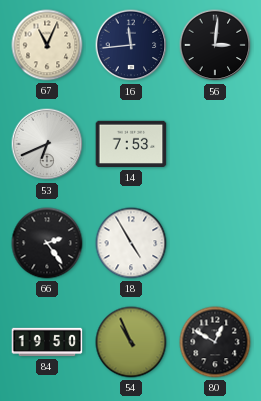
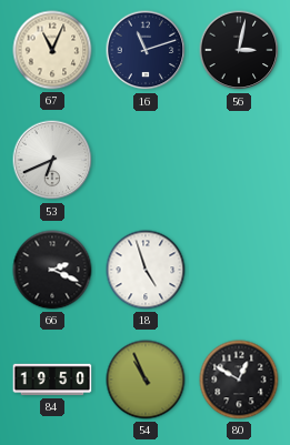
16: 11:44 -> 11:12
56: 3:01 -> 3:02
14: 7:53 -> none
66: 2:24 -> 2:19
18: 4:55 -> 4:57
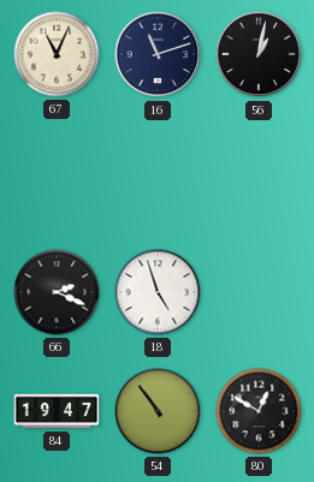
56: 3:02 -> 1:02
53: 6:41 -> none
84: 19:50 -> 19:47
54: 10:56 -> 10:54
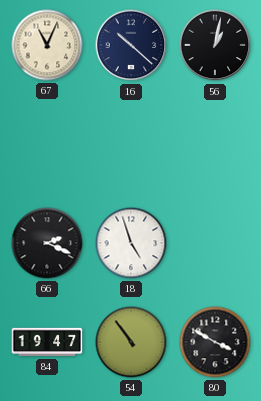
16: 11:12 -> 10:22
80: 12:50 -> 3:50
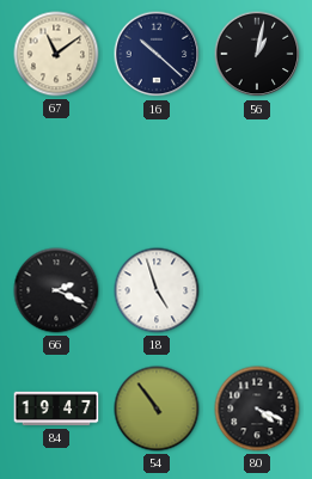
67: 11:04 -> 11:09
80: 3:50 -> 4:19
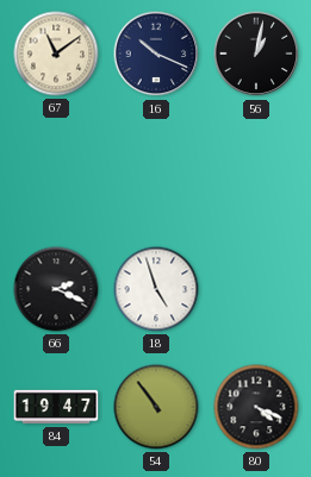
16: 10:22 -> 10:19
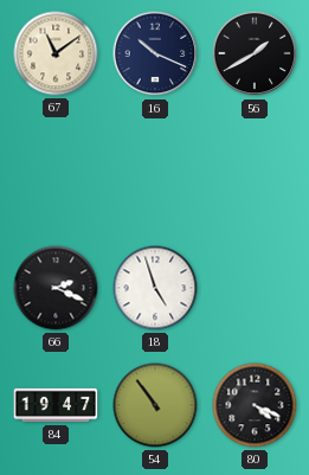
56: 1:02 -> 1:40
